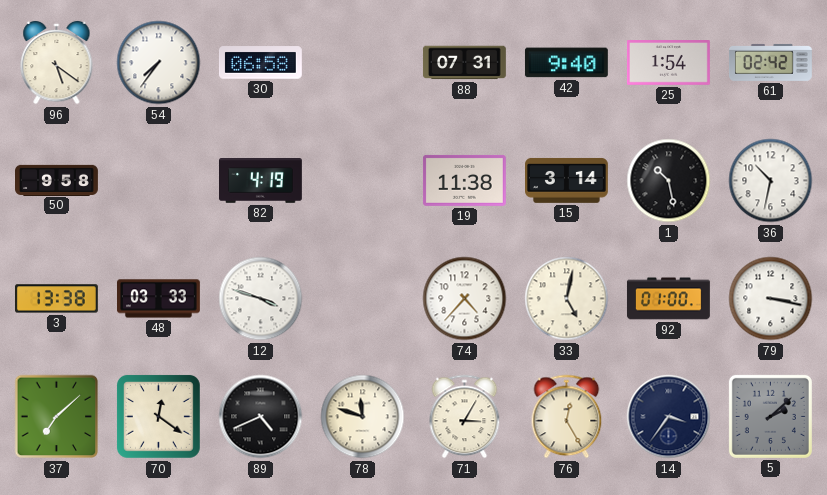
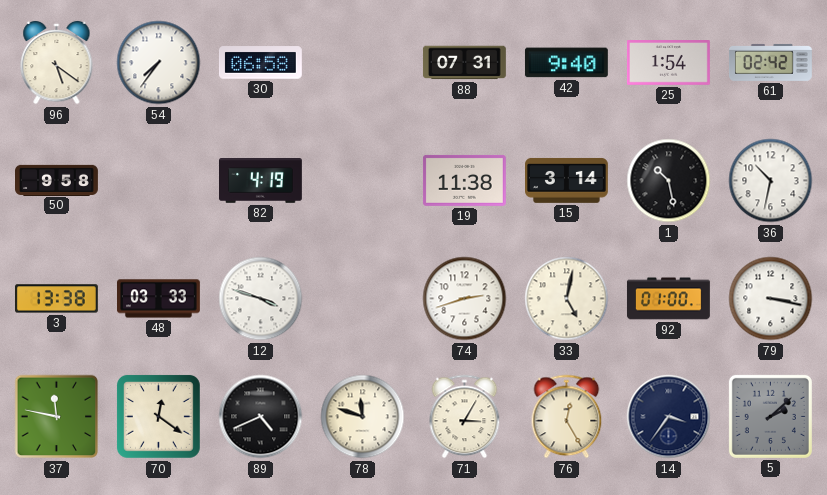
74: 4:37 -> 2:42
37: 7:08 -> 11:47
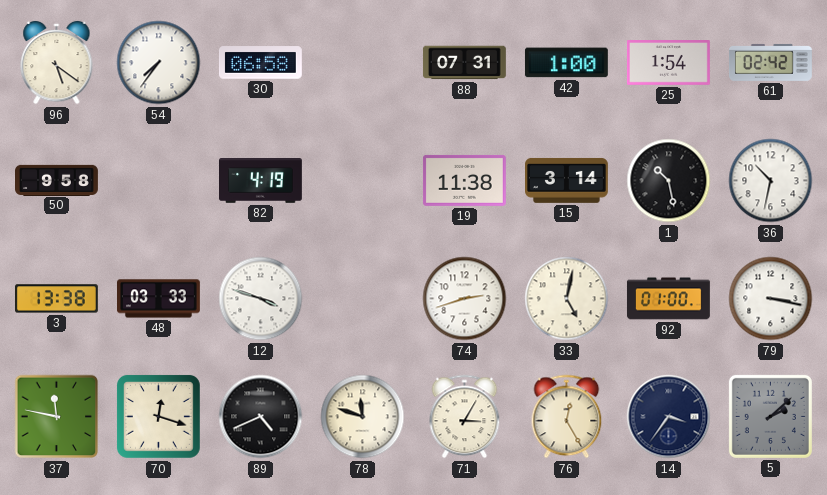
42: 9:40 -> 1:00
70: 12:21 -> 12:18
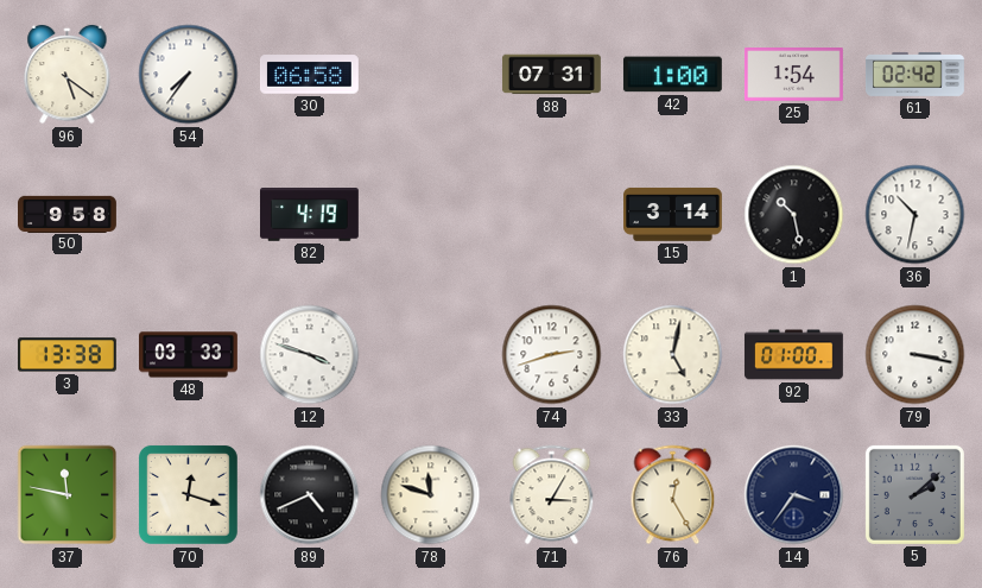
19: 11:38 -> none
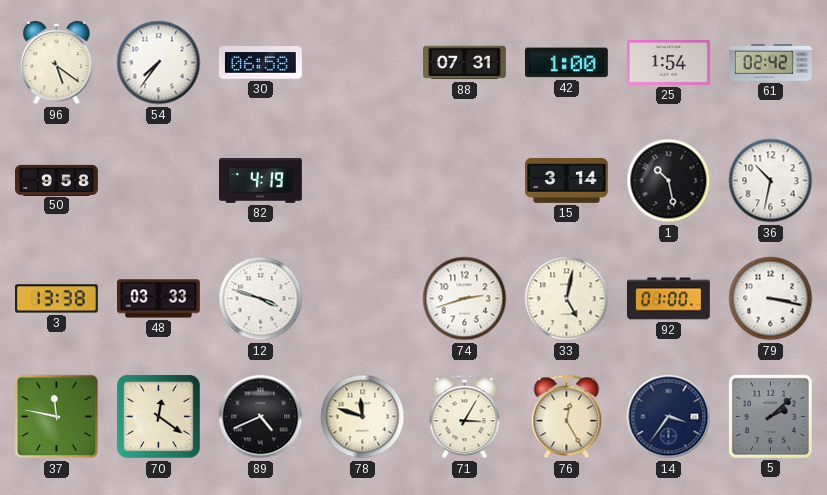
70: 12:18 -> 12:21
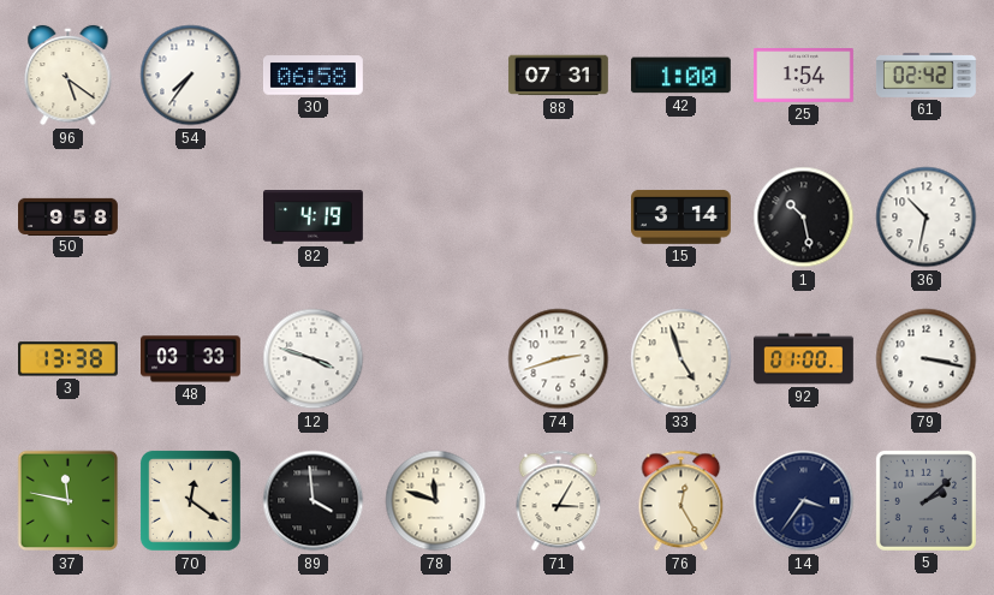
33: 5:02 -> 4:57
89: 4:41 -> 3:59
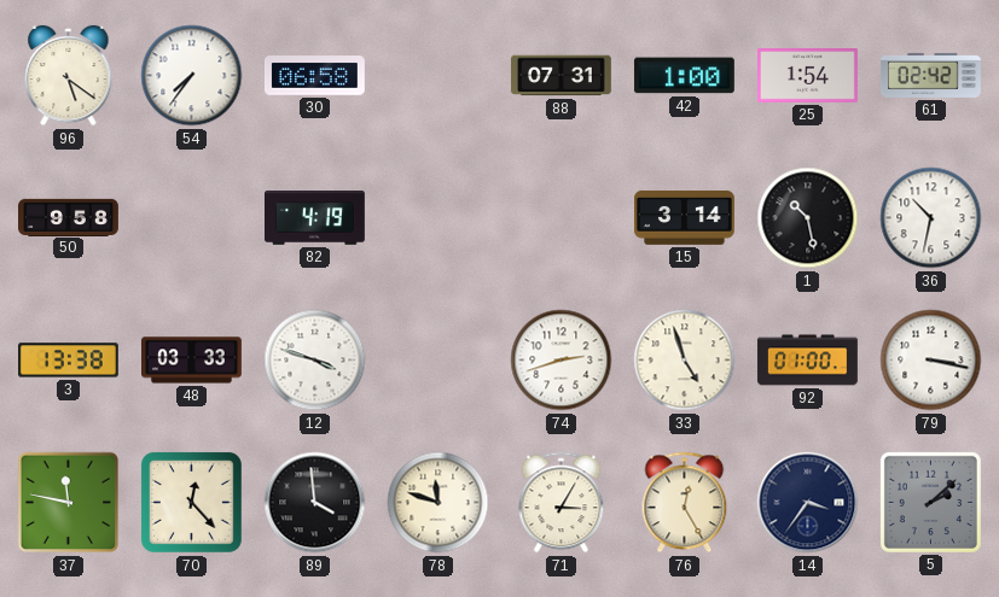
70: 12:21 -> 12:23
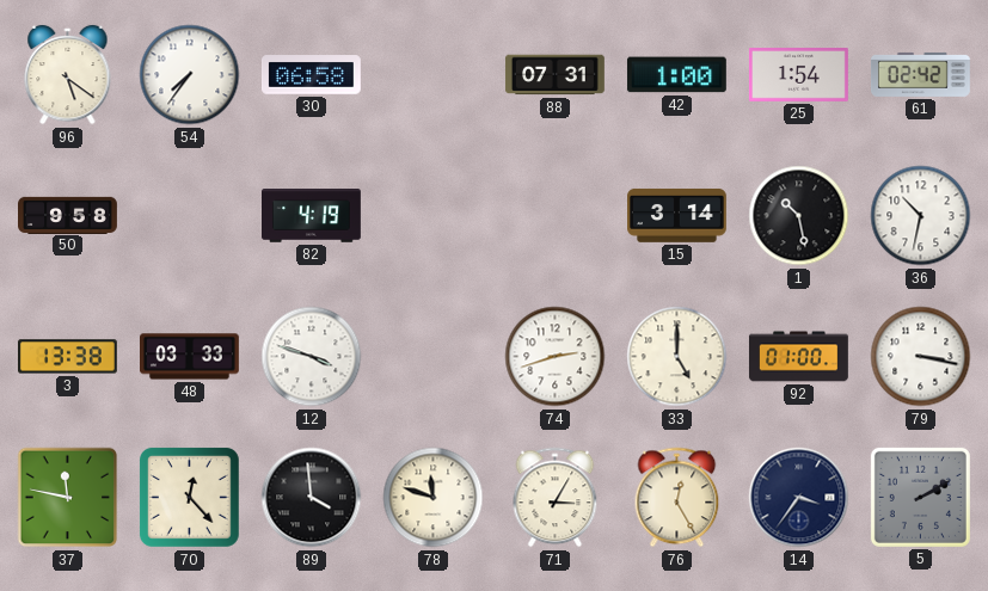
33: 4:57 -> 5:00
5: 2:08 -> 2:10
